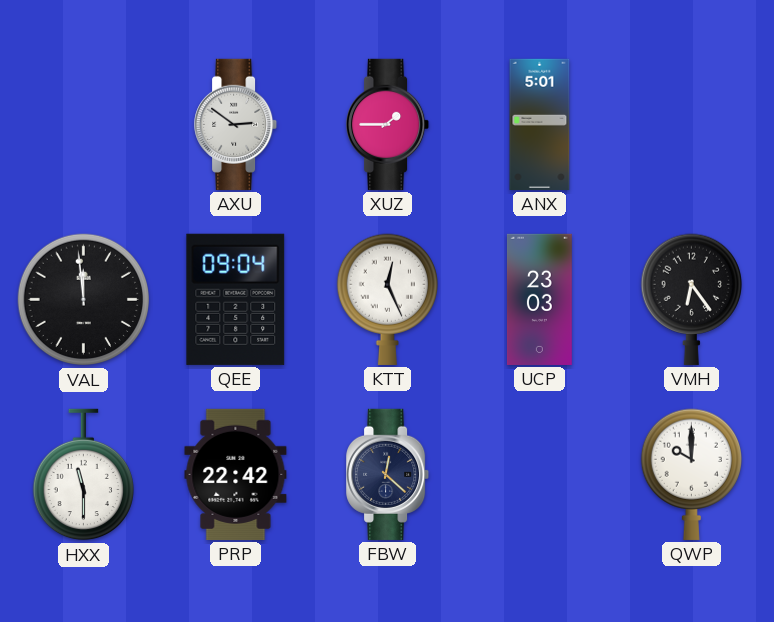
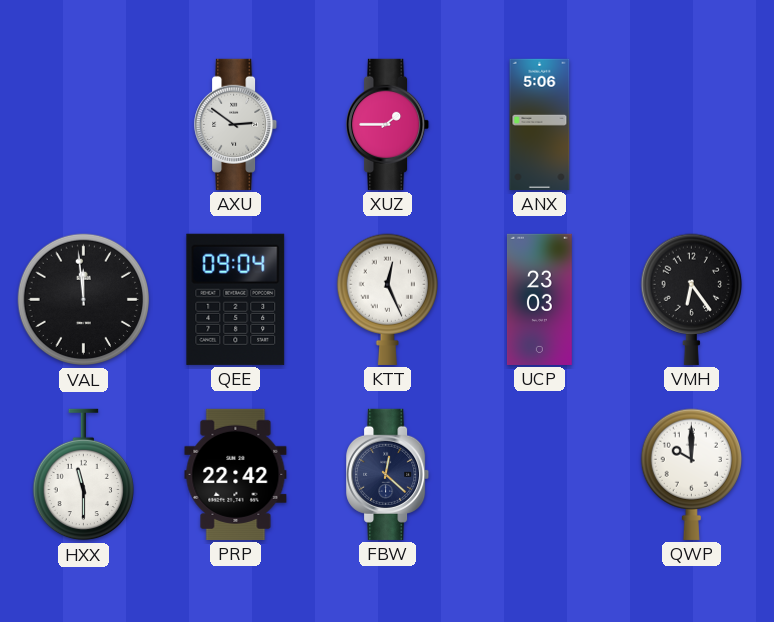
ANX: 5:01 -> 5:06
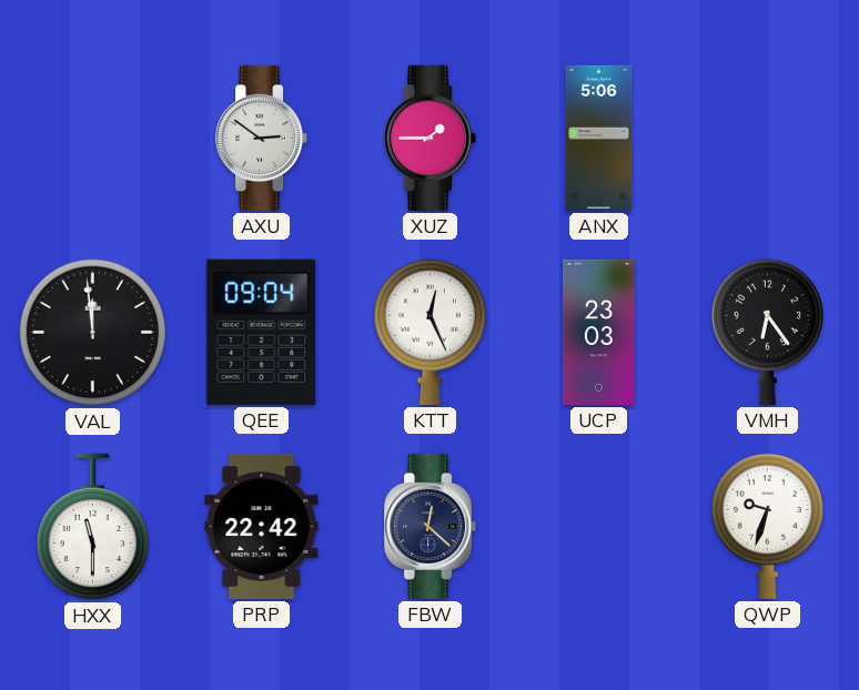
QWP: 10:00 -> 9:33
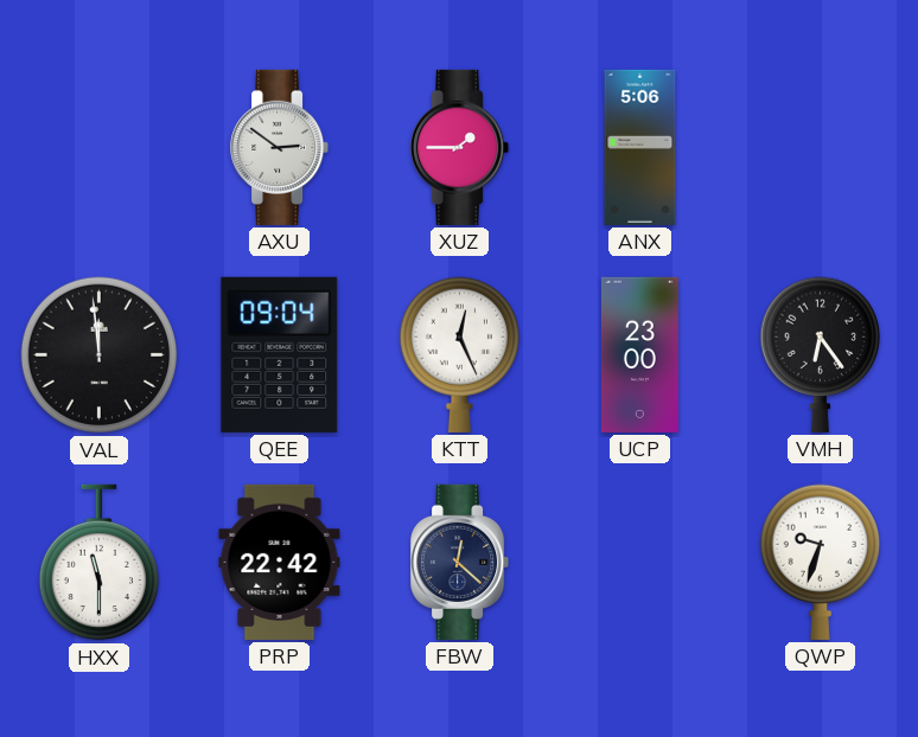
UCP: 23:03 -> 23:00
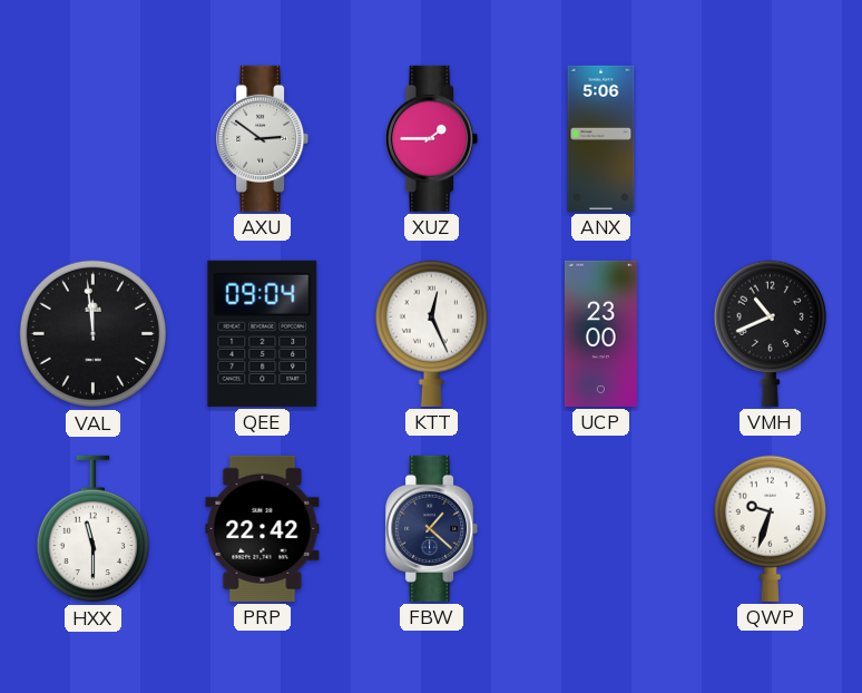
VMH: 6:24 -> 10:41
FBW: 12:22 -> 1:22
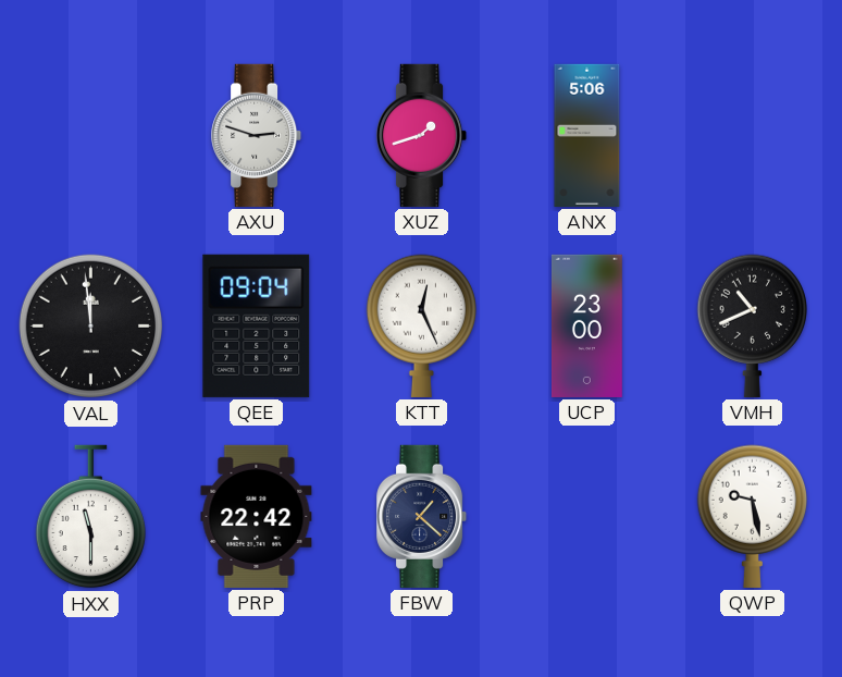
AXU: 2:51 -> 2:48
XUZ: 1:45 -> 1:42
QWP: 9:33 -> 9:28
